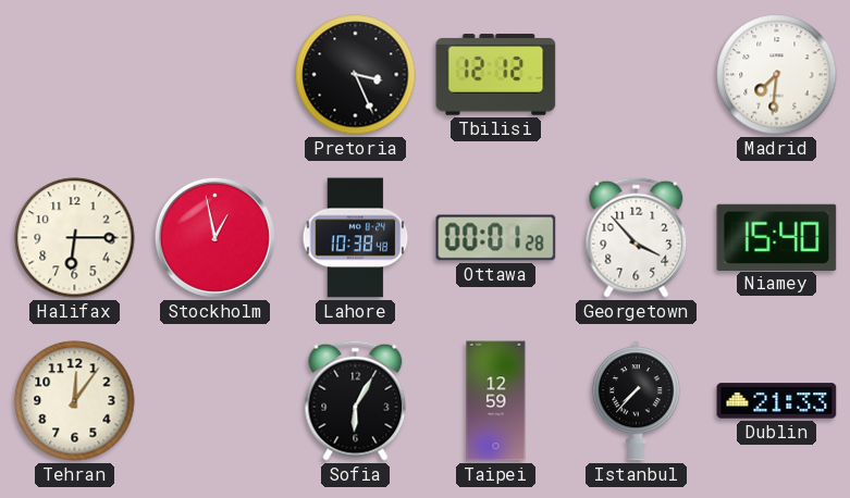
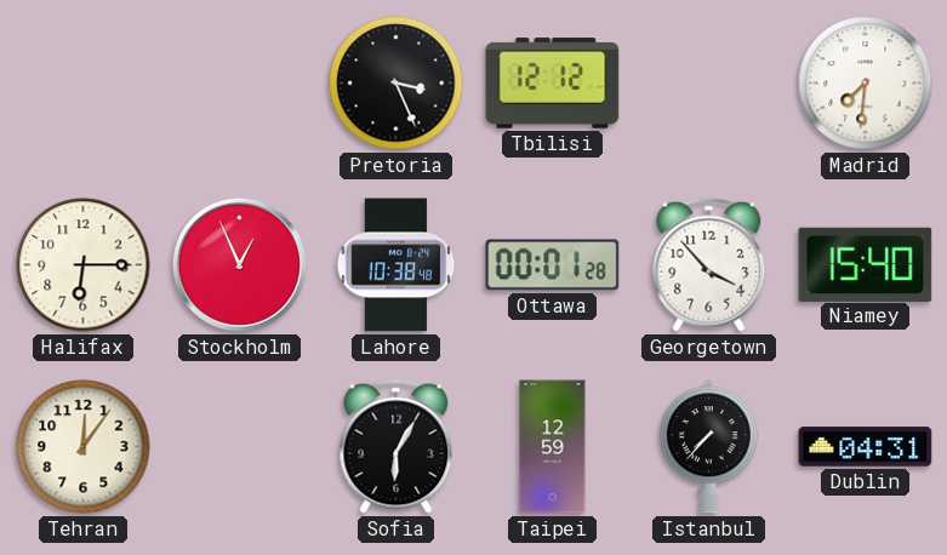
Stockholm: 12:58 -> 12:56
Dublin: 21:33 -> 04:31
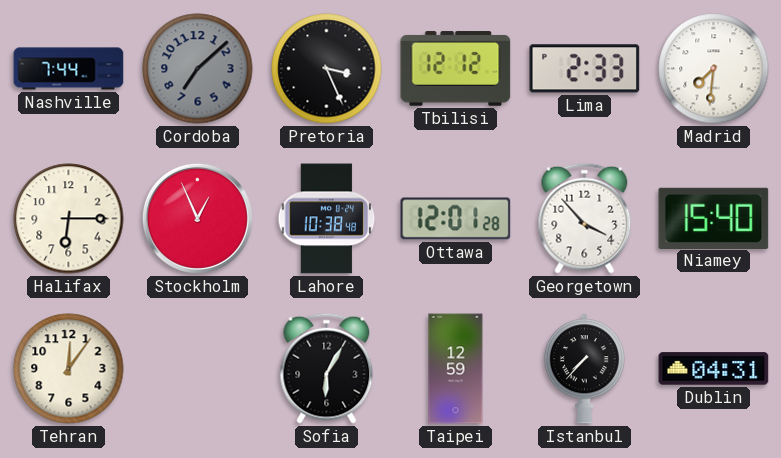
Nashville: none -> 7:44
Cordoba: none -> 7:08
Lima: none -> 2:33
Ottawa: 00:01 -> 12:01
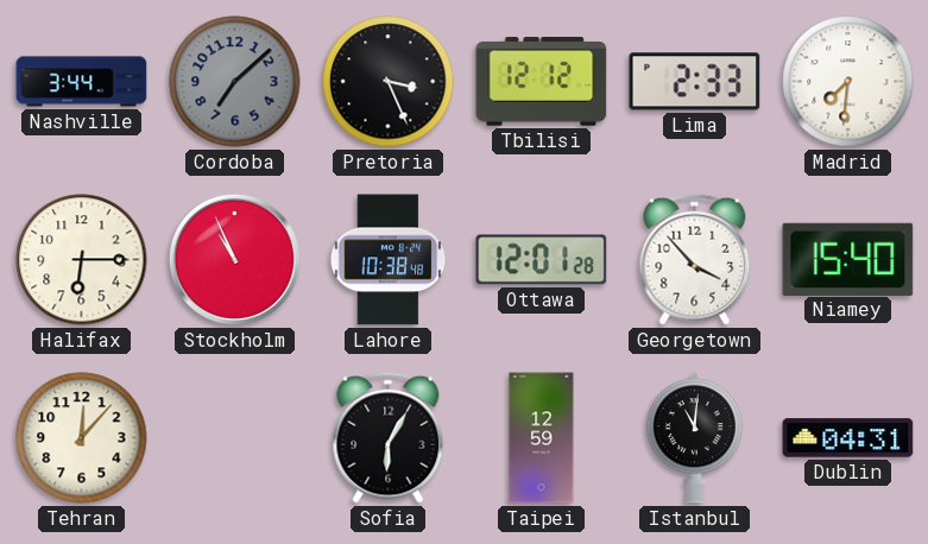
Nashville: 7:44 -> 3:44
Stockholm: 12:56 -> 10:56
Tehran: 12:06 -> 12:07
Istanbul: 7:37 -> 11:01
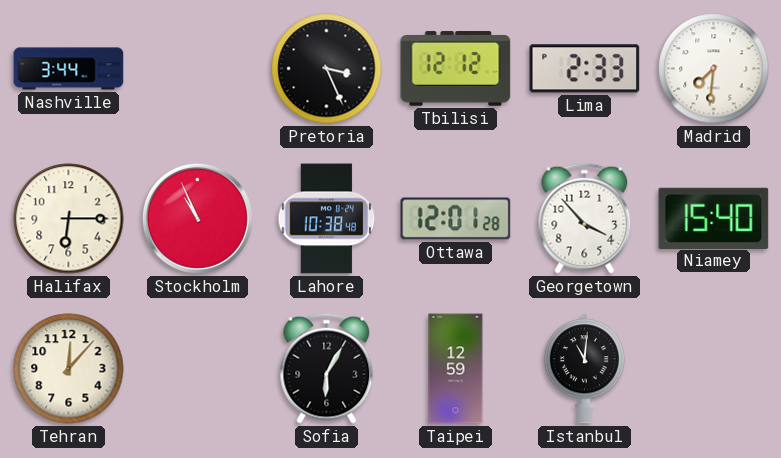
Cordoba: 7:08 -> none
Dublin: 04:31 -> none
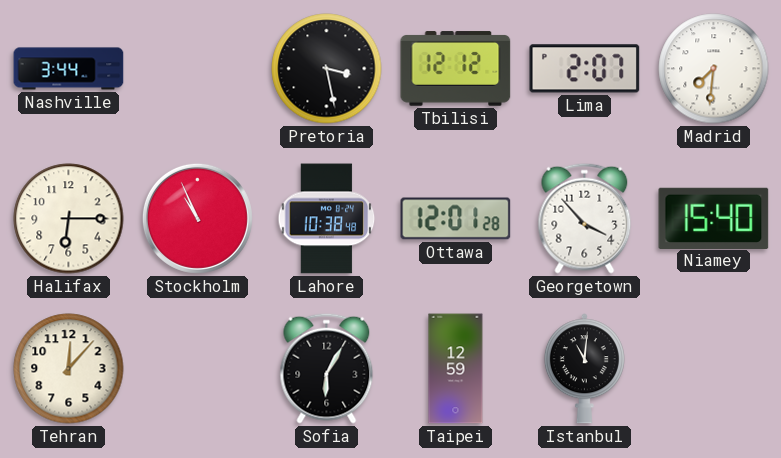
Pretoria: 3:26 -> 3:28
Lima: 2:33 -> 2:07
